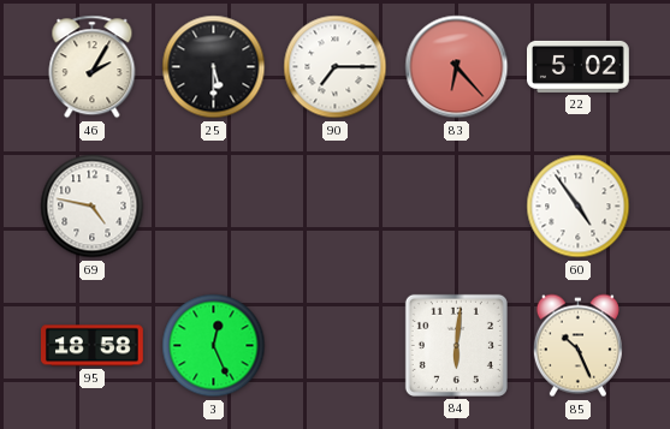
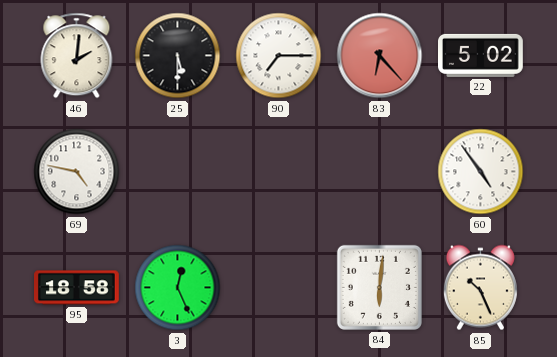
46: 2:05 -> 2:01
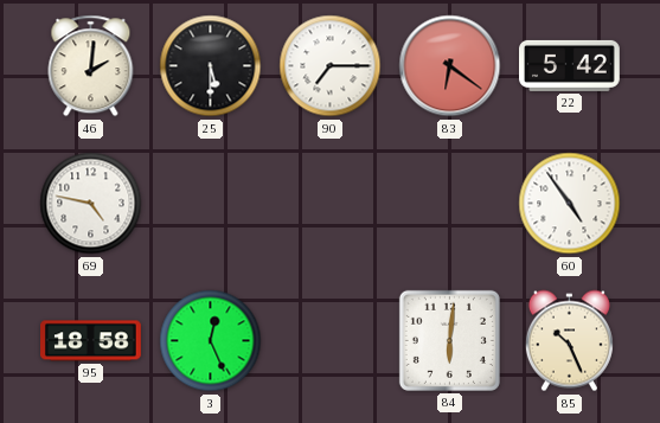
83: 6:23 -> 6:21
22: 5:02 -> 5:42
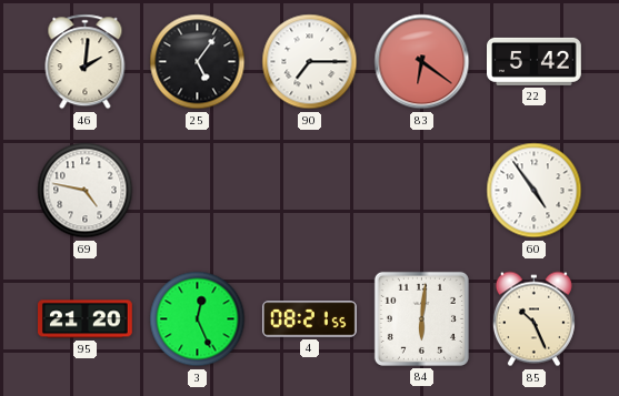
25: 5:30 -> 5:06
95: 18:58 -> 21:20
4: none -> 08:21
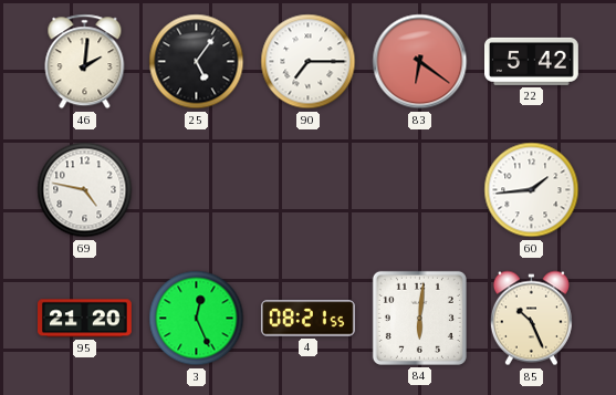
60: 4:54 -> 1:44
